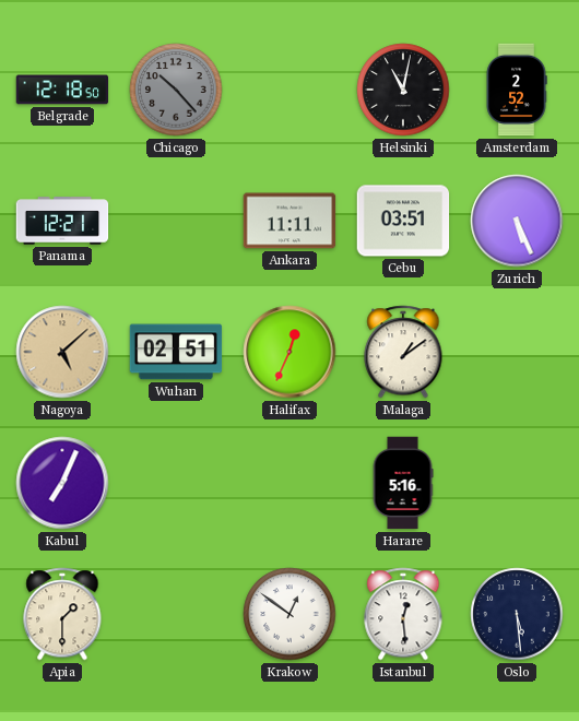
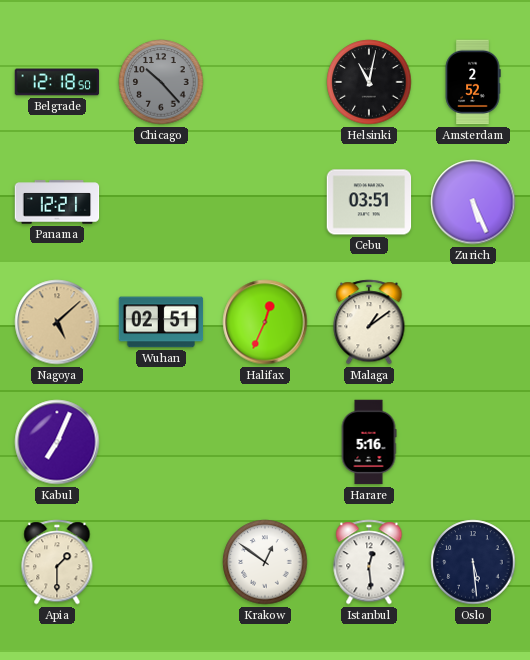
Ankara: 11:11 -> none
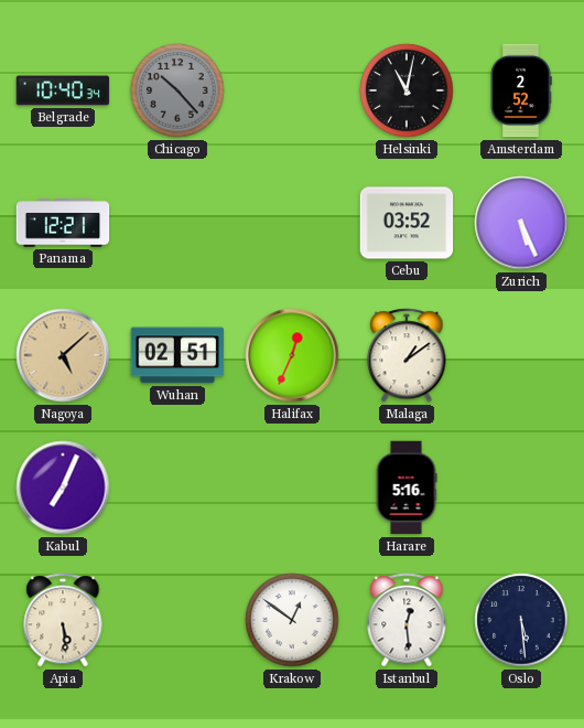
Belgrade: 12:18 -> 10:40
Cebu: 03:51 -> 03:52
Apia: 1:30 -> 5:29
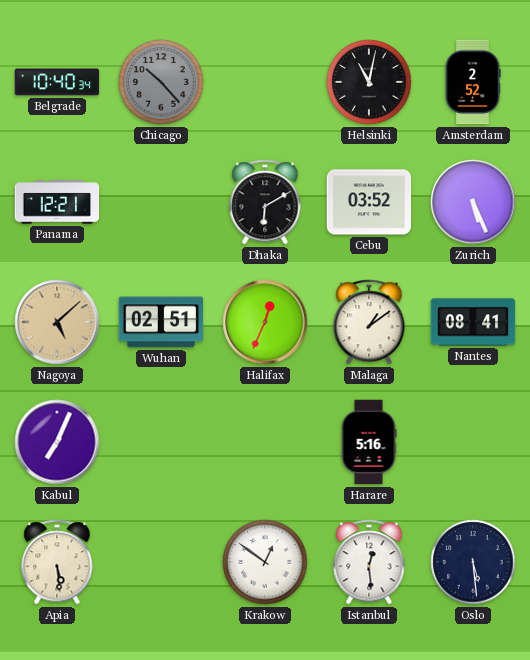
Dhaka: none -> 6:10
Nantes: none -> 08:41
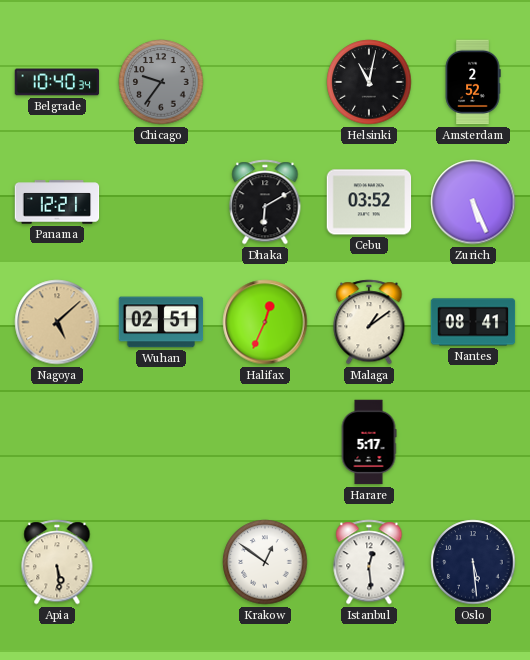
Chicago: 10:23 -> 9:36
Kabul: 7:04 -> none
Harare: 5:16 -> 5:17
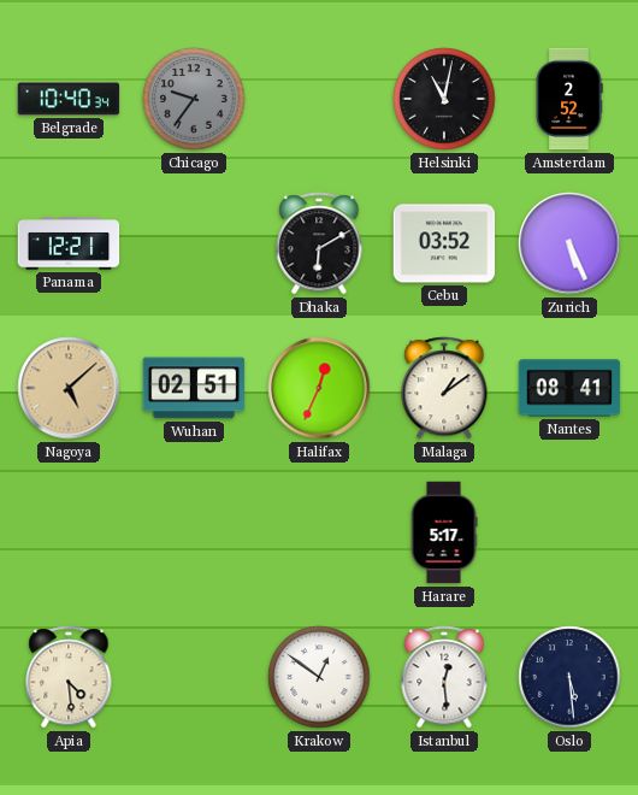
Apia: 5:29 -> 4:29
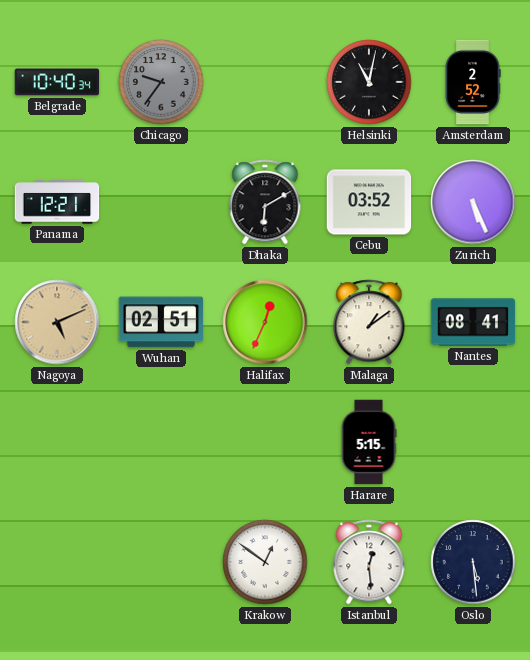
Nagoya: 5:08 -> 5:11
Harare: 5:17 -> 5:15
Apia: 4:29 -> none
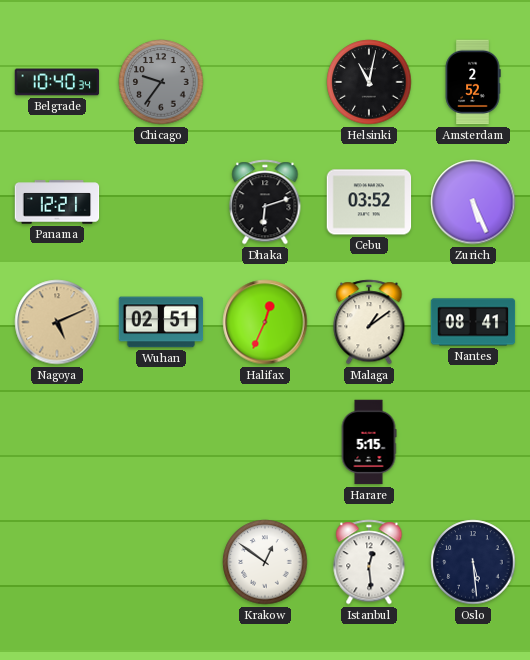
Dhaka: 6:10 -> 6:12
